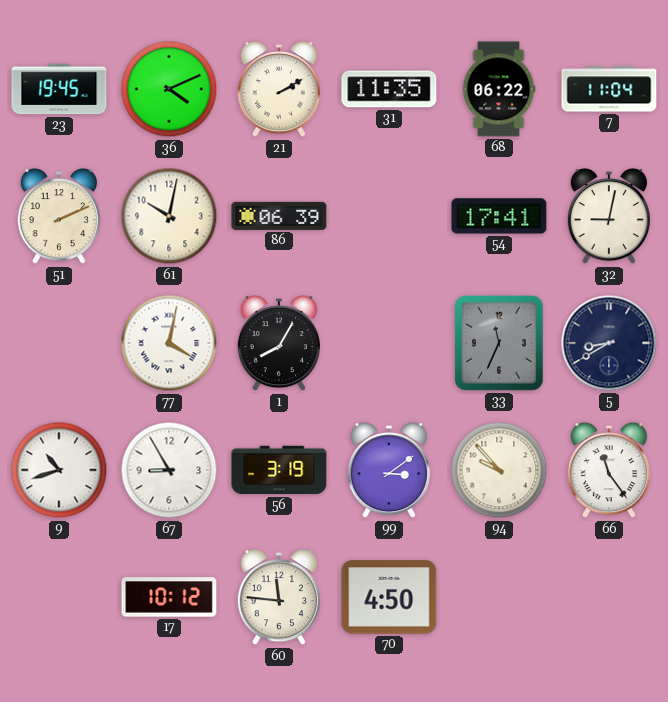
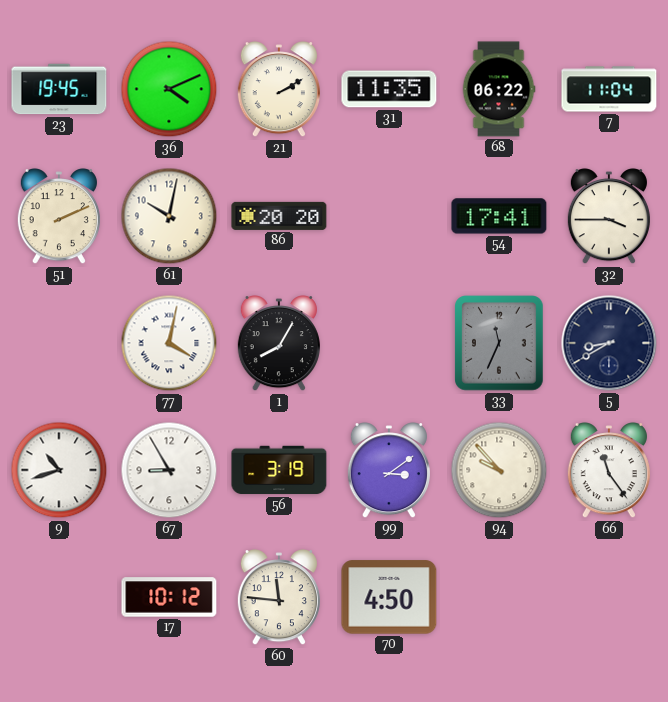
86: 06:39 -> 20:20
32: 9:02 -> 3:45
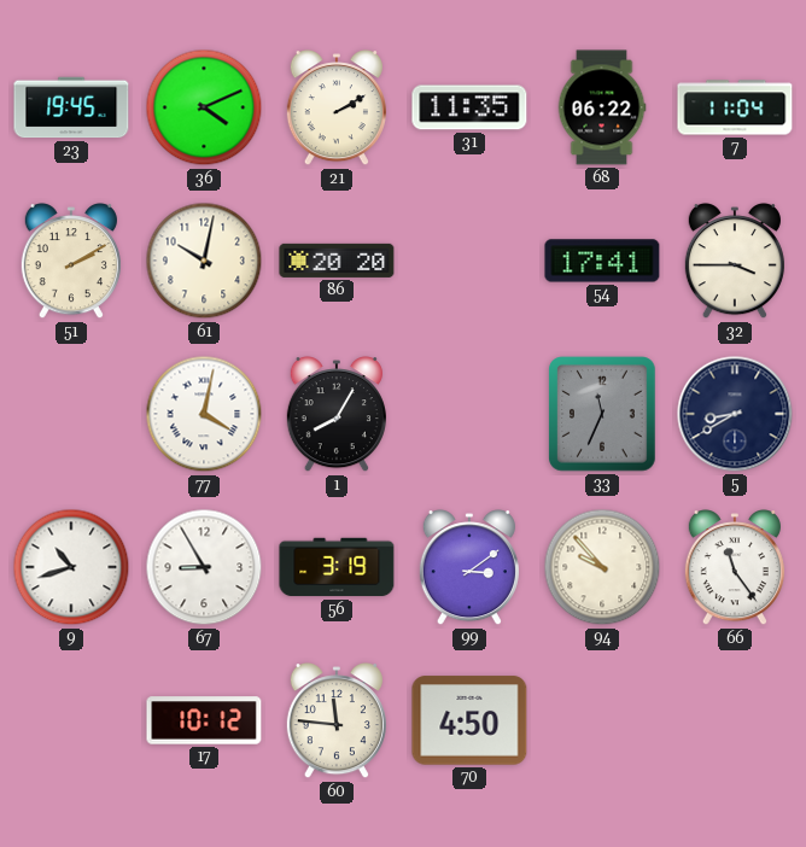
51: 2:11 -> 2:10
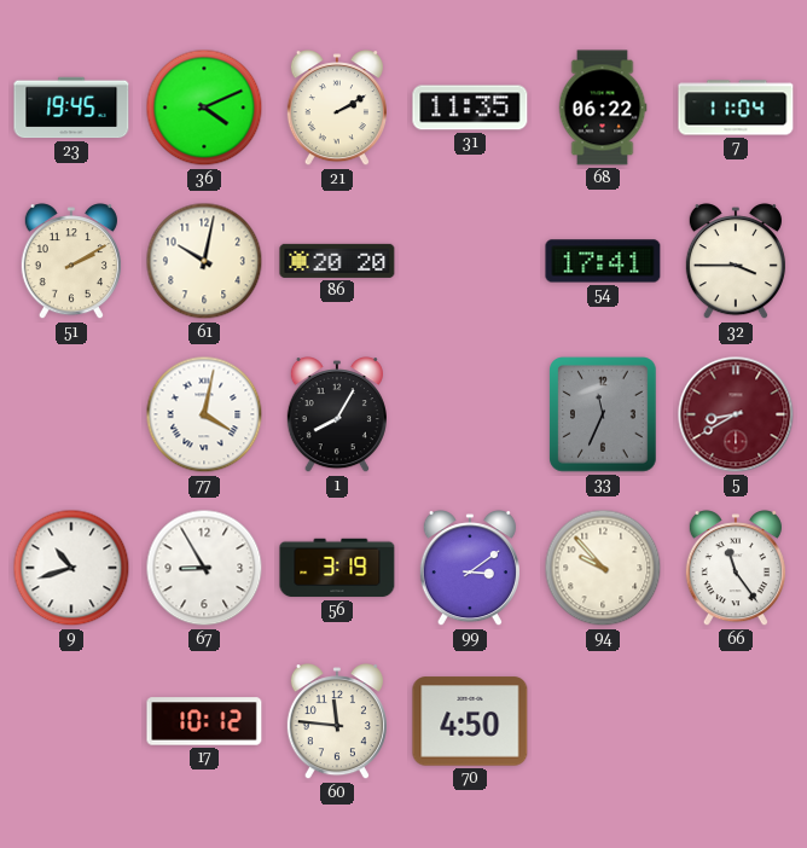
5 dial: navy -> burgundy
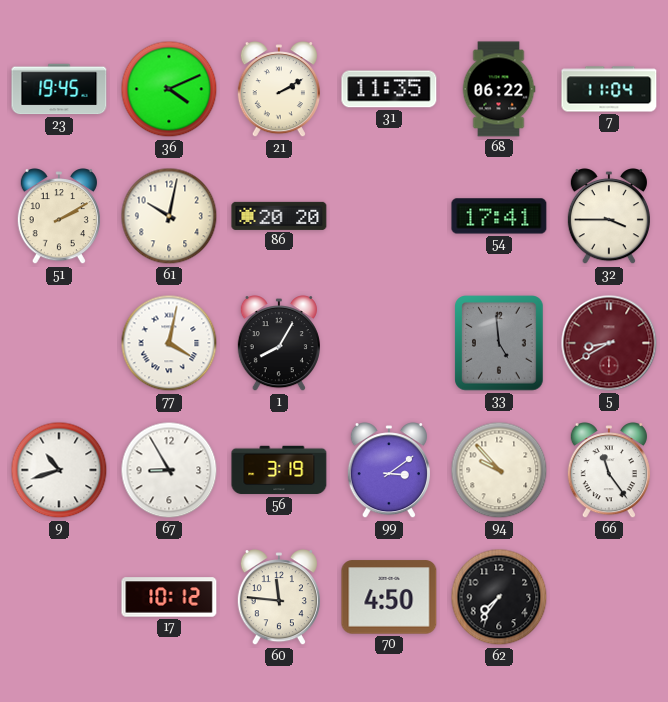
33: 11:34 -> 4:59
62: none -> 7:36
